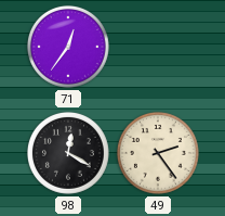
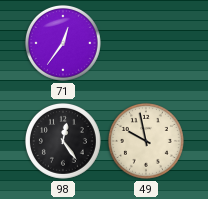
98: 12:20 -> 12:24
49: 2:24 -> 9:58
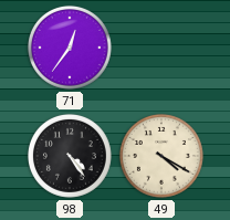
98: 12:24 -> 4:24
49: 9:58 -> 4:20
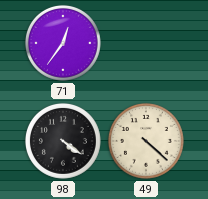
98: 4:24 -> 4:21
49: 4:20 -> 4:22
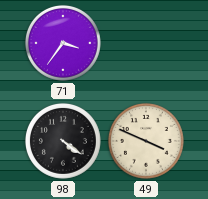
71: 12:36 -> 3:36
49: 4:22 -> 3:49
